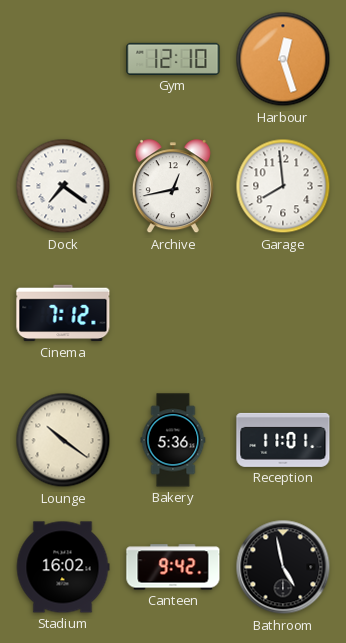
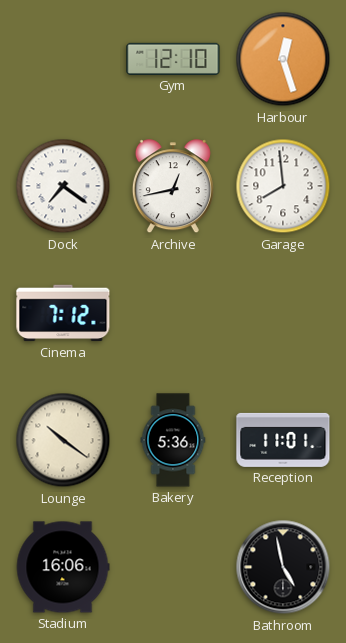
Stadium: 16:02 -> 16:06
Canteen: 9:42 -> none
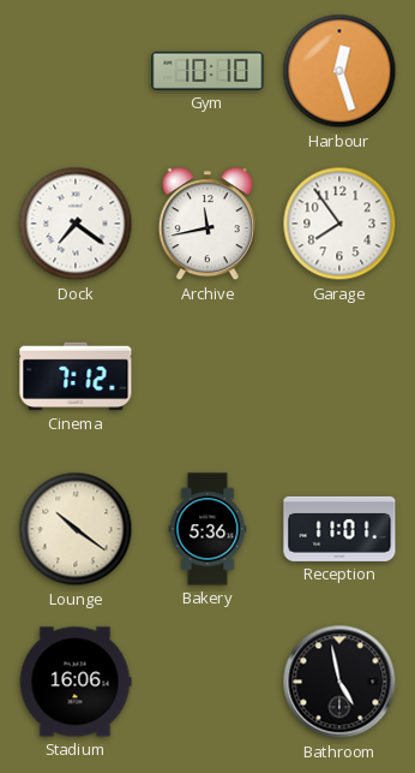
Gym: 12:10 -> 10:10
Archive: 12:43 -> 11:43
Garage: 7:59 -> 7:54
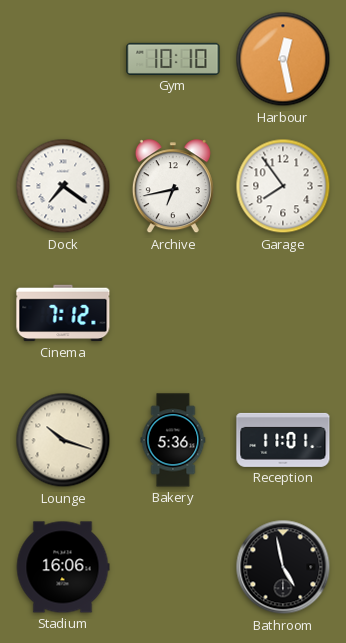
Harbour: 12:27 -> 12:28
Archive: 11:43 -> 6:43
Lounge: 10:21 -> 10:18
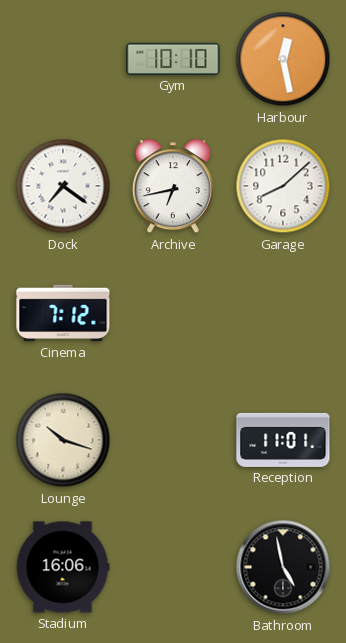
Garage: 7:54 -> 8:08
Bakery: 5:36 -> none
